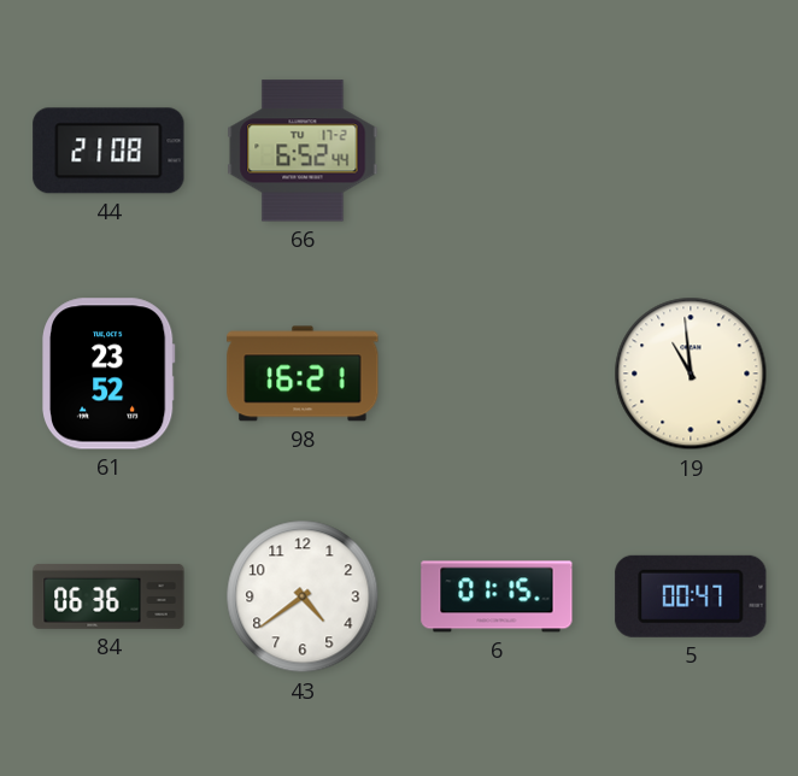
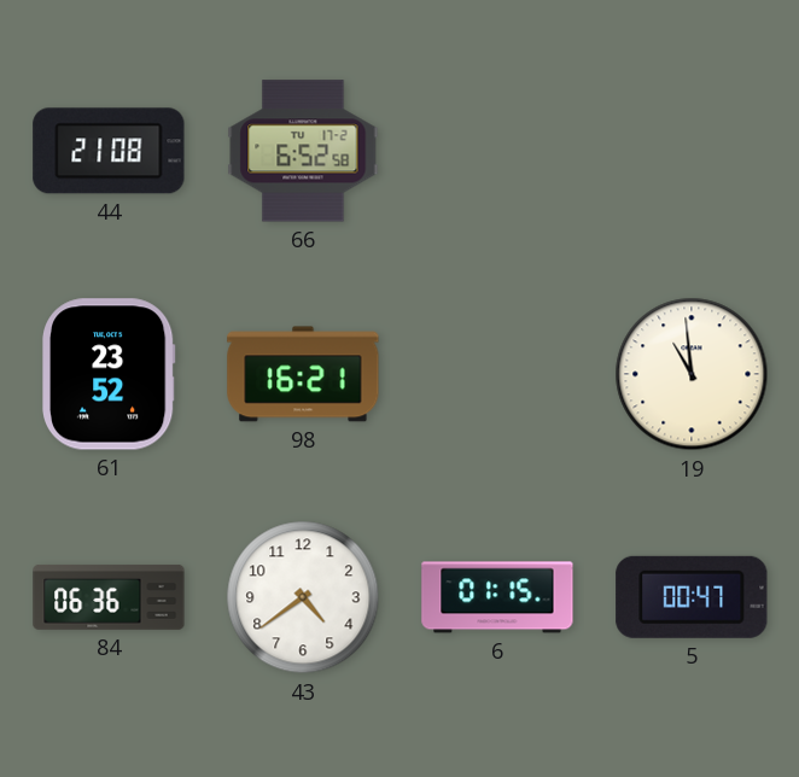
66: 6:52:44 -> 6:52:58
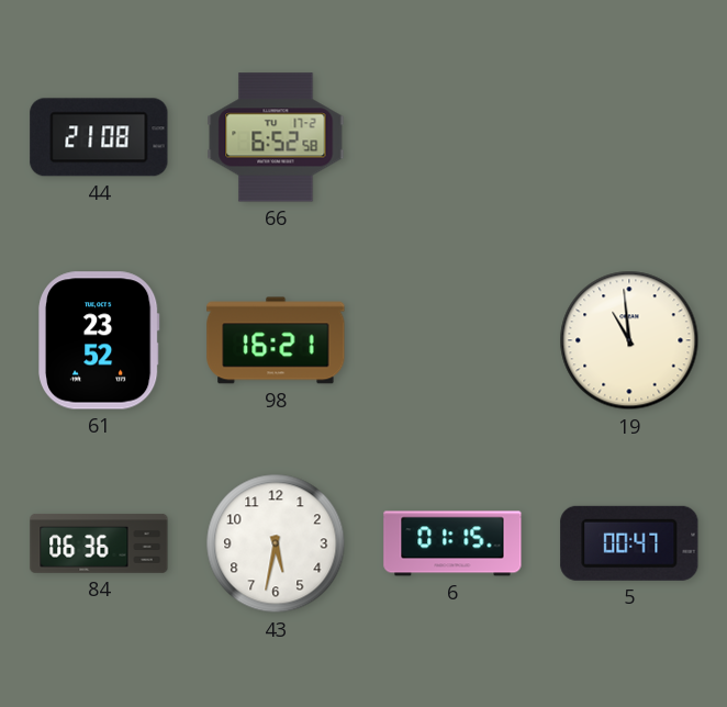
43: 4:39 -> 5:32
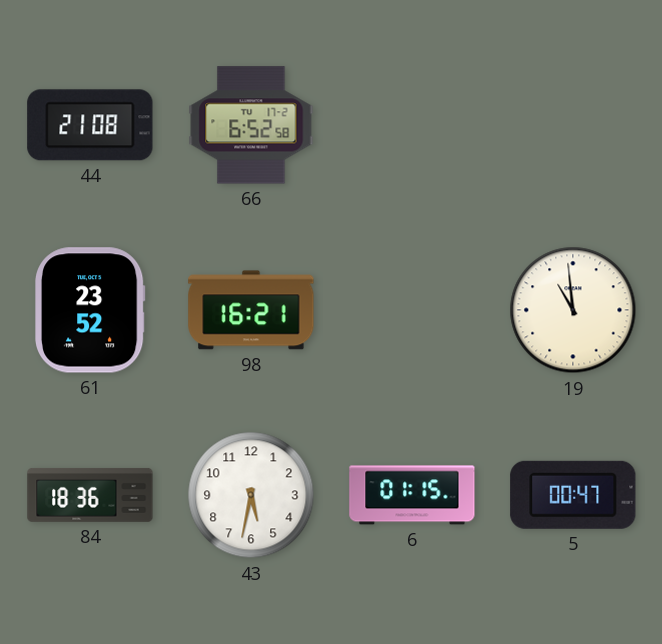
84: 06:36 -> 18:36
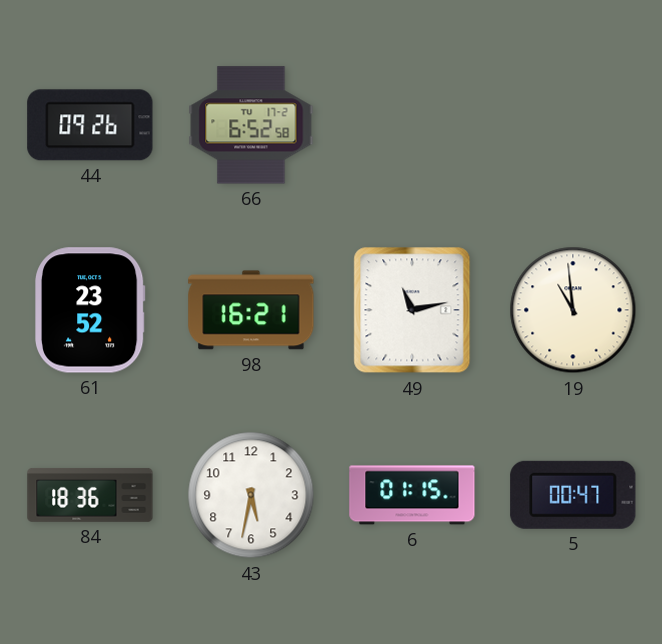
44: 21:08 -> 09:26
49: none -> 11:13
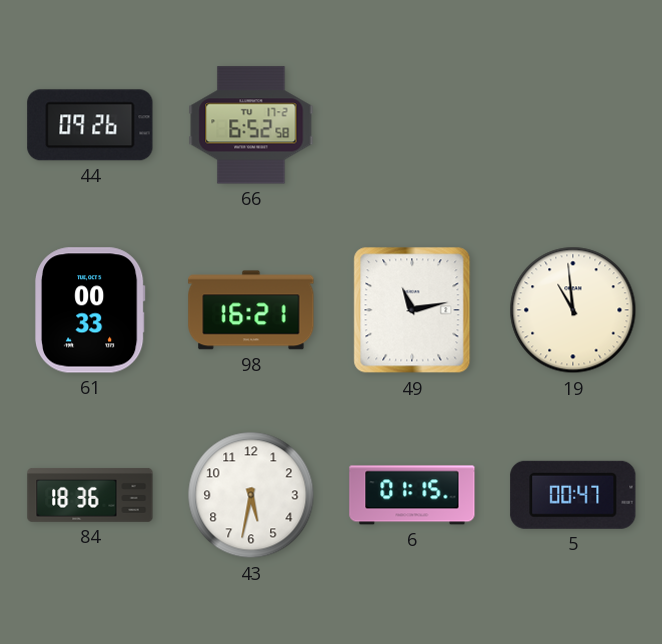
61: 23:52 -> 00:33
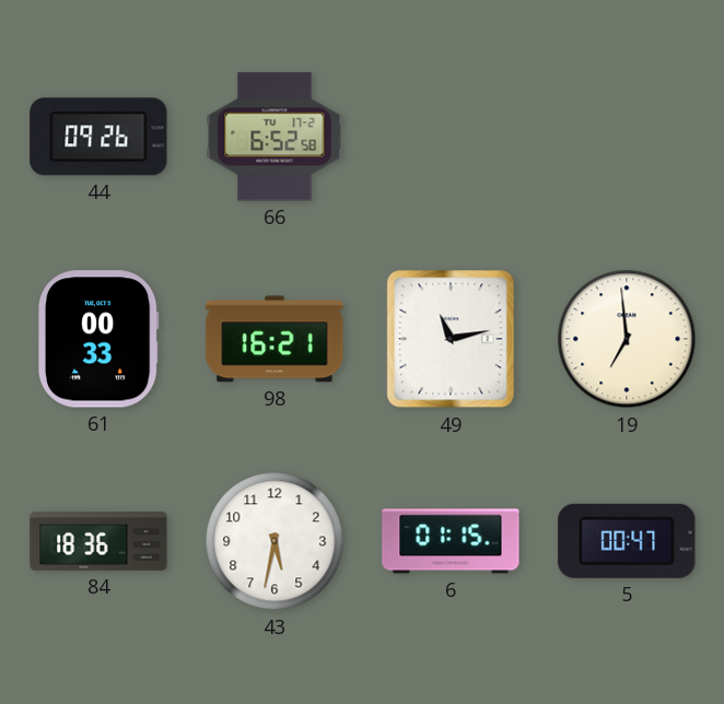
19: 10:59 -> 6:59
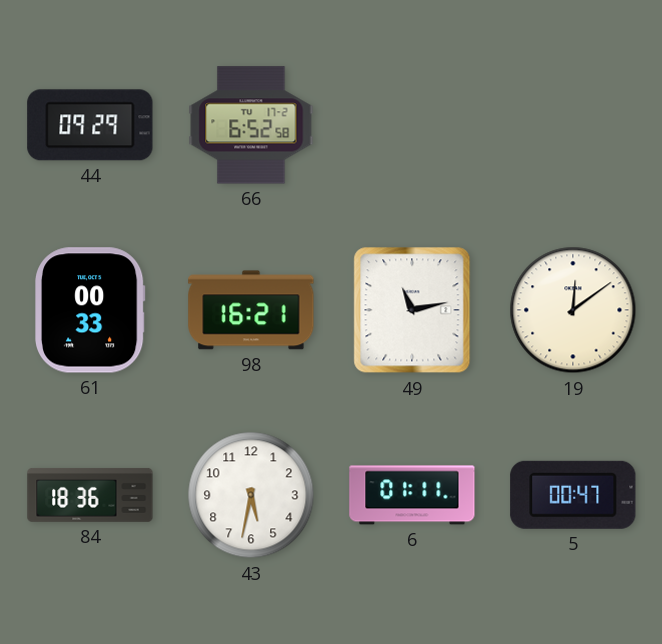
44: 09:26 -> 09:29
19: 6:59 -> 12:09
6: 01:15 -> 01:11
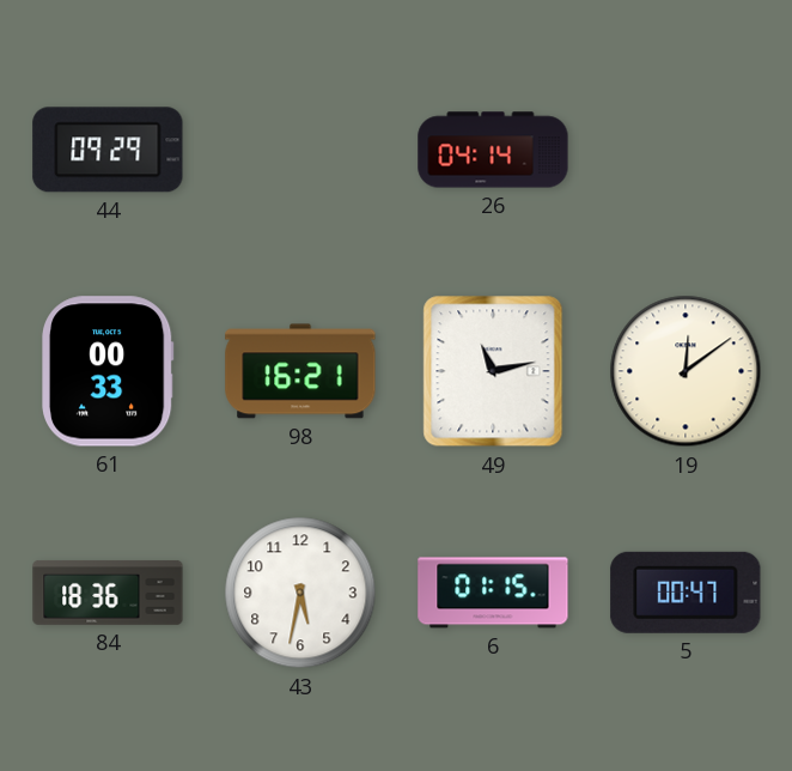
66: 6:52 -> none
26: none -> 04:14
6: 01:11 -> 01:15
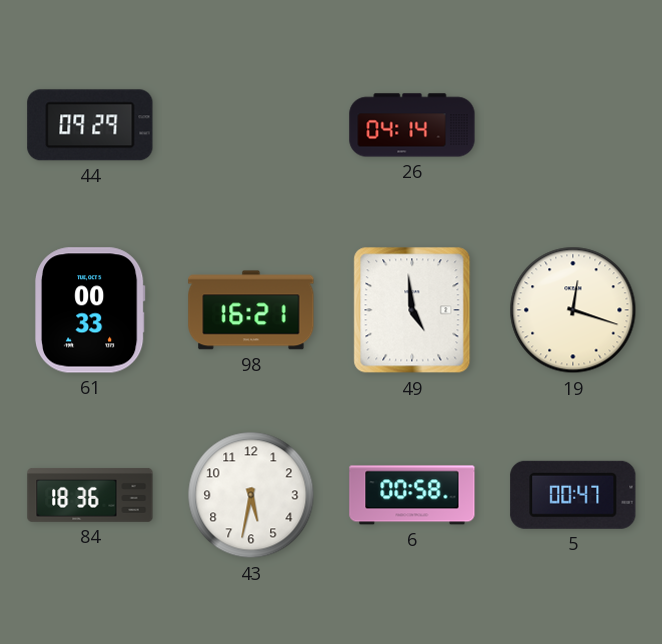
49: 11:13 -> 4:59
19: 12:09 -> 12:18
6: 01:15 -> 00:58
